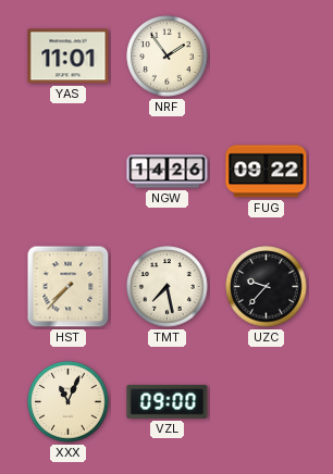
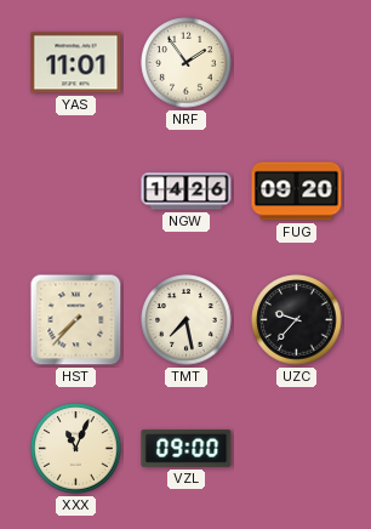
FUG: 09:22 -> 09:20
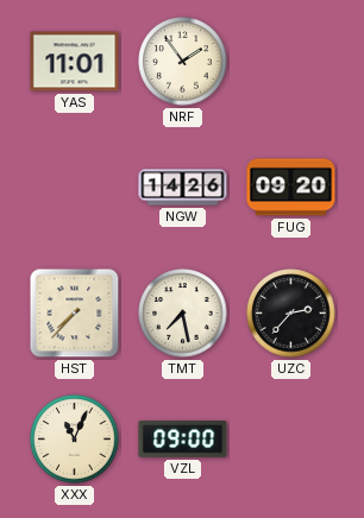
UZC: 9:37 -> 2:37
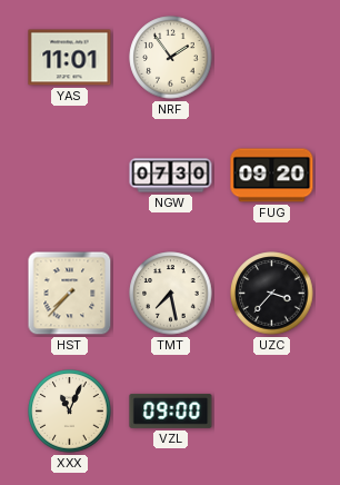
NGW: 14:26 -> 07:30
UZC: 2:37 -> 3:37
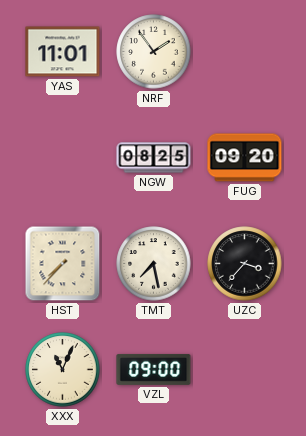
NGW: 07:30 -> 08:25
